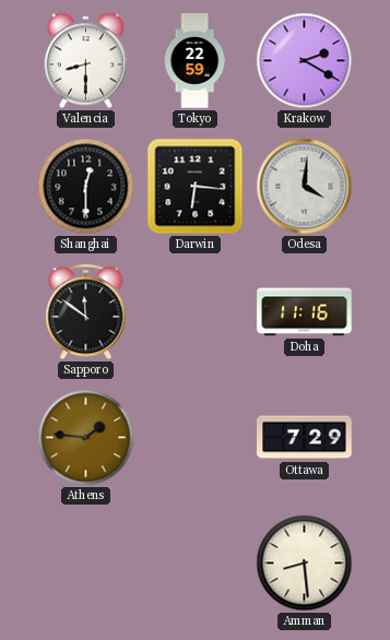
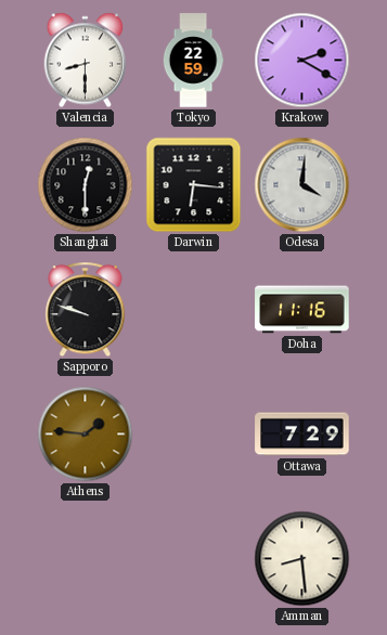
Sapporo: 11:51 -> 9:48
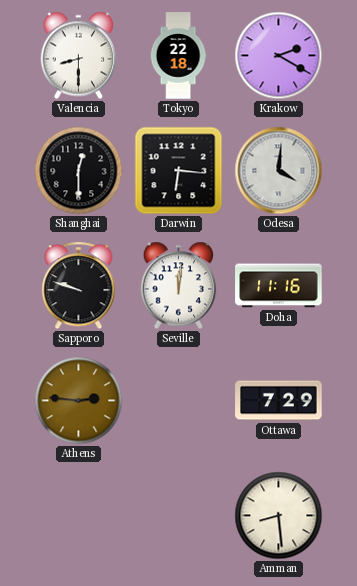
Tokyo: 22:59 -> 22:18
Seville: none -> 12:01
Athens: 1:46 -> 2:46
